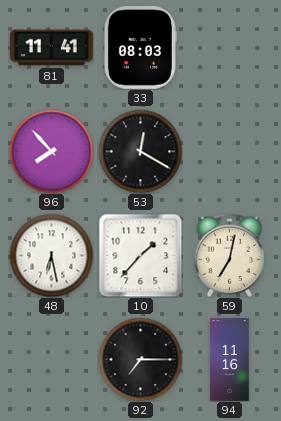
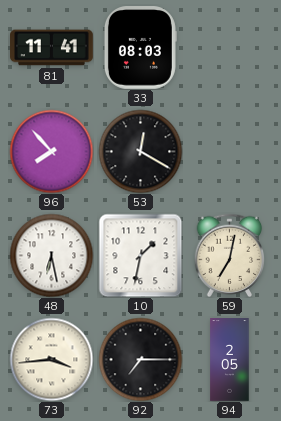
10: 1:37 -> 1:32
73: none -> 3:44
94: 11:16 -> 2:05
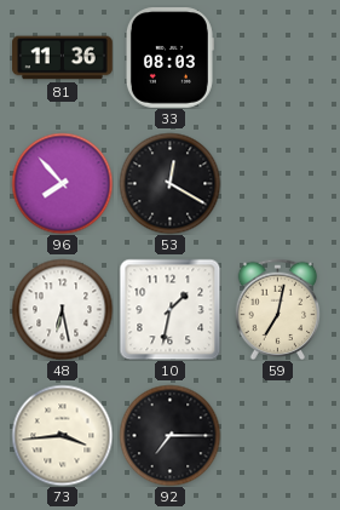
81: 11:41 -> 11:36
94: 2:05 -> none
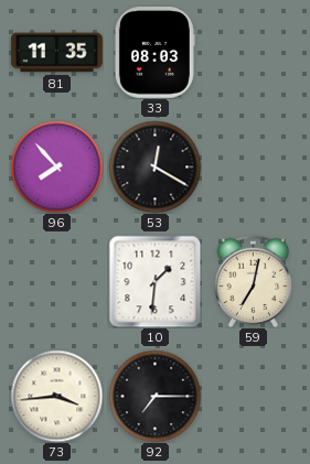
81: 11:36 -> 11:35
48: 6:28 -> none
10: 1:32 -> 1:31
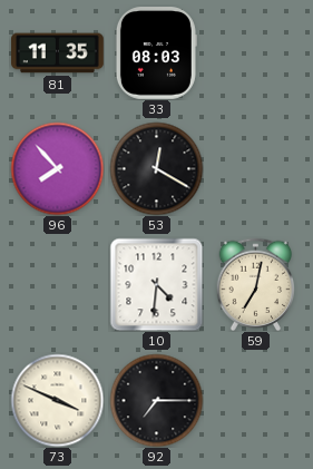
10: 1:31 -> 4:31
73: 3:44 -> 3:49
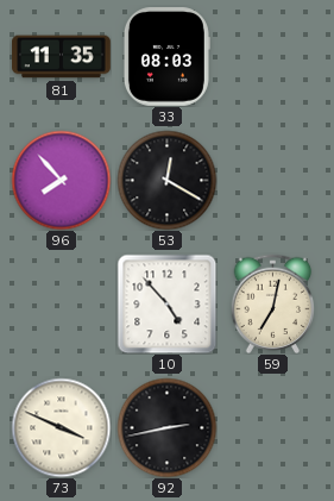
10: 4:31 -> 4:53
92: 7:15 -> 2:43
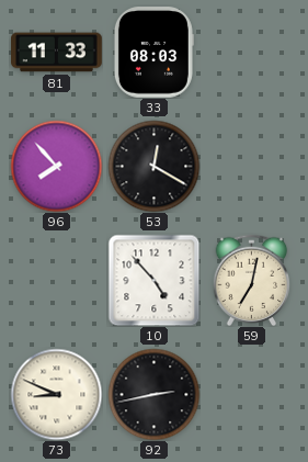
81: 11:35 -> 11:33
73: 3:49 -> 8:49
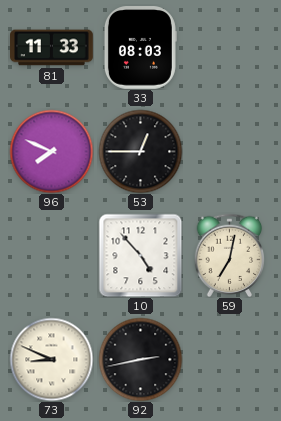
96: 7:53 -> 7:49
53: 12:20 -> 12:45
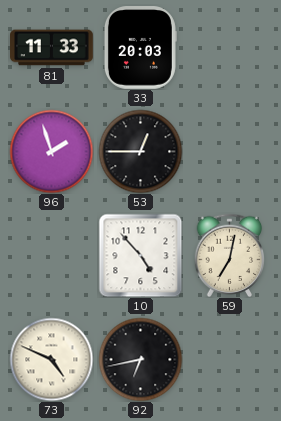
33: 08:03 -> 20:03
96: 7:49 -> 1:57
73: 8:49 -> 4:49
92: 2:43 -> 6:43
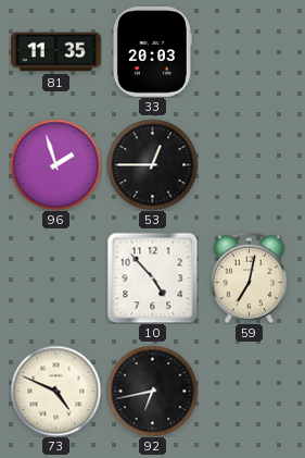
81: 11:33 -> 11:35
